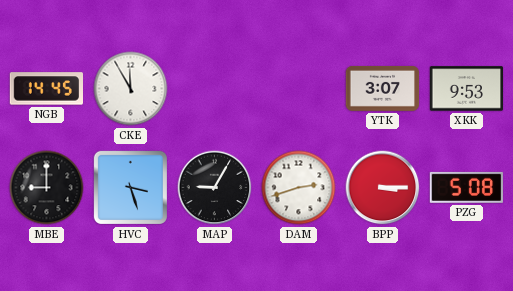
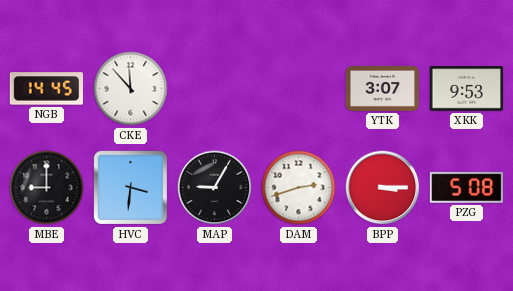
CKE: 11:55 -> 11:53
HVC: 3:27 -> 3:31
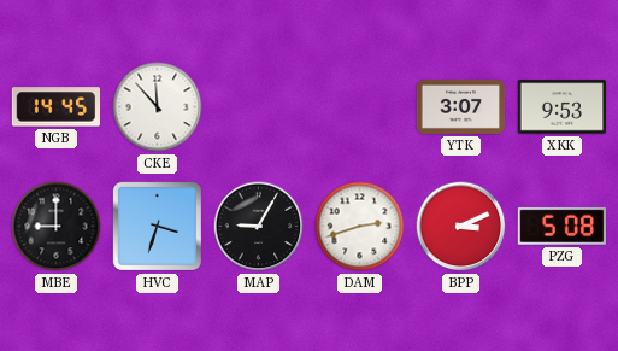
HVC: 3:31 -> 3:33
BPP: 3:15 -> 3:11
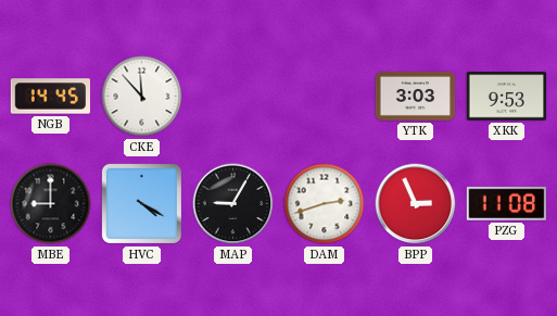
YTK: 3:07 -> 3:03
HVC: 3:33 -> 4:20
BPP: 3:11 -> 2:56
PZG: 5:08 -> 11:08
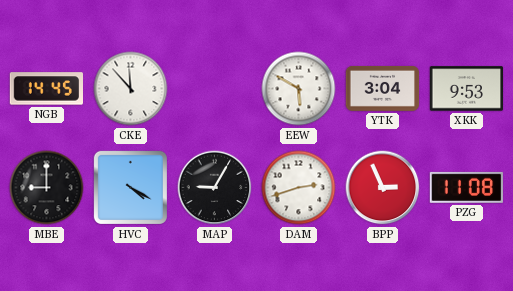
EEW: none -> 5:50
YTK: 3:03 -> 3:04
